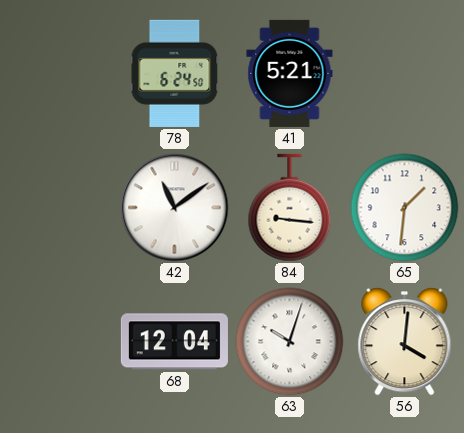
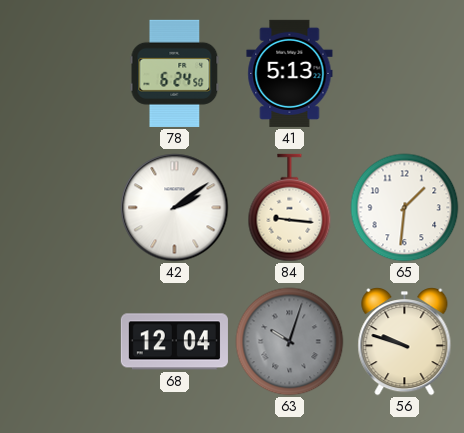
41: 5:21 -> 5:13
42: 11:09 -> 2:09
63 dial: white -> grey
56: 4:01 -> 9:48
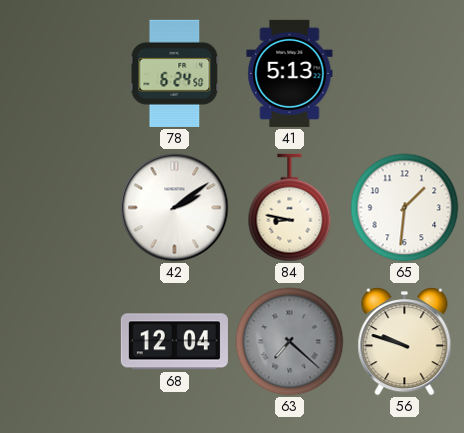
84: 9:16 -> 8:47
63: 10:03 -> 7:22
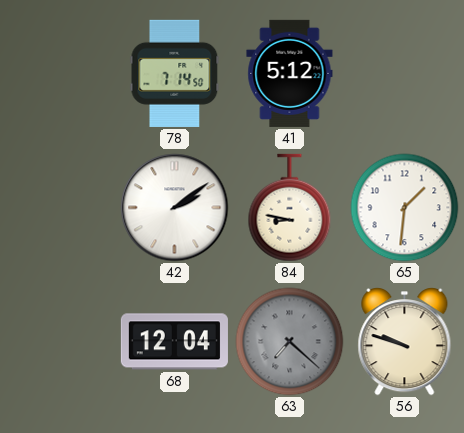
78: 6:24 -> 7:14
41: 5:13 -> 5:12
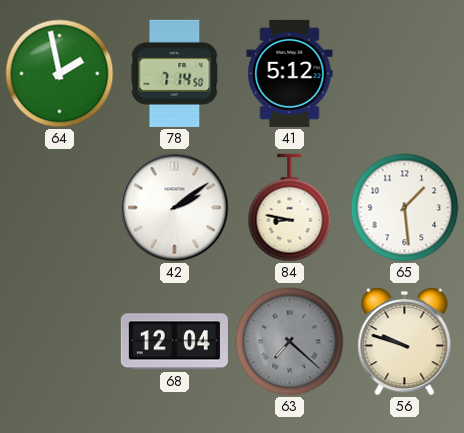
64: none -> 1:58
65: 1:31 -> 1:29
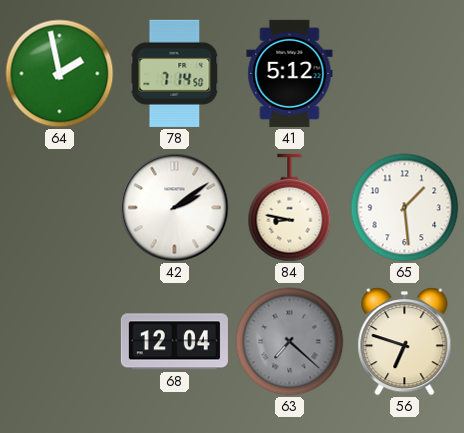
56: 9:48 -> 6:48
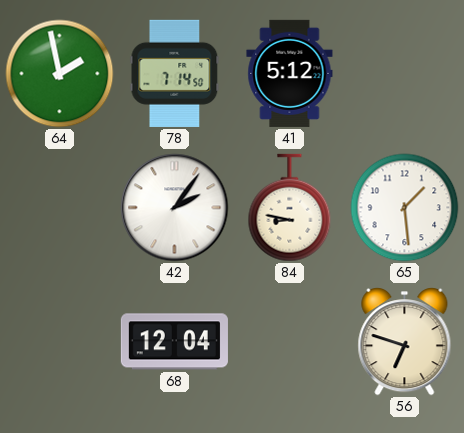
42: 2:09 -> 2:06
63: 7:22 -> none
